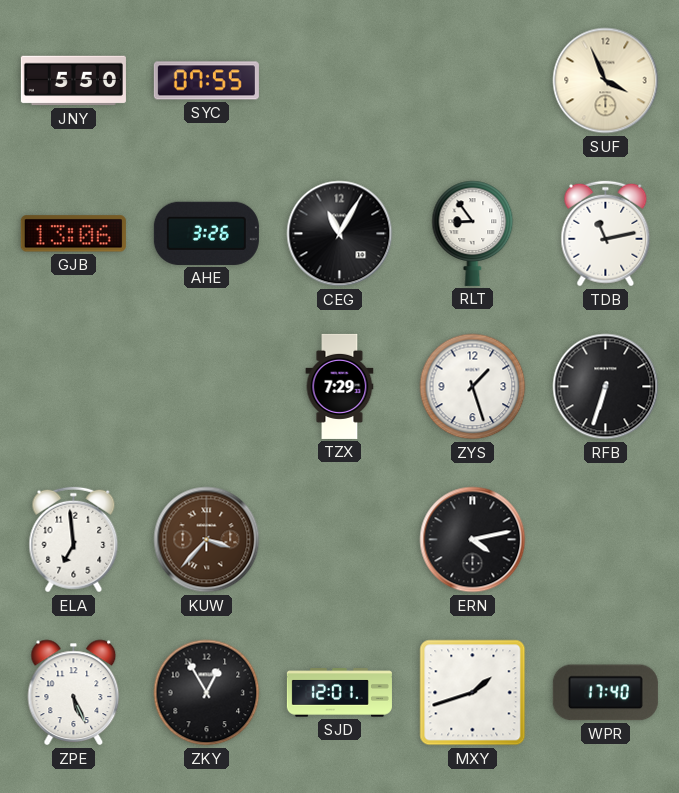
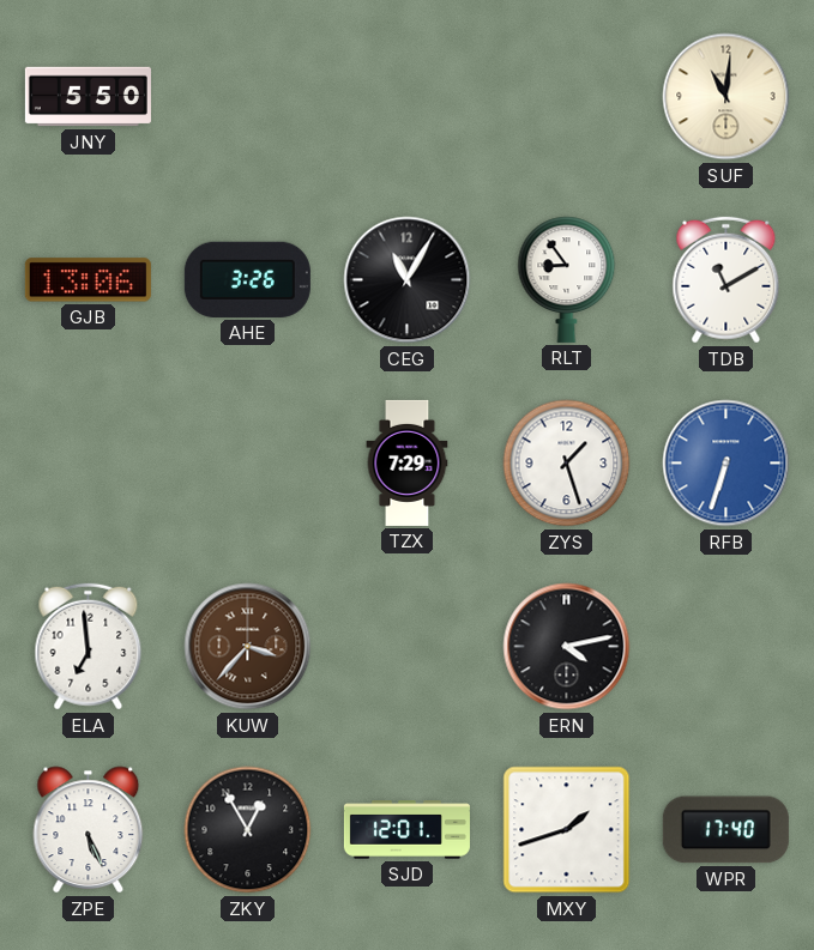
SYC: 07:55 -> none
SUF: 3:56 -> 11:01
TDB: 11:13 -> 11:10
RFB dial: black -> blue
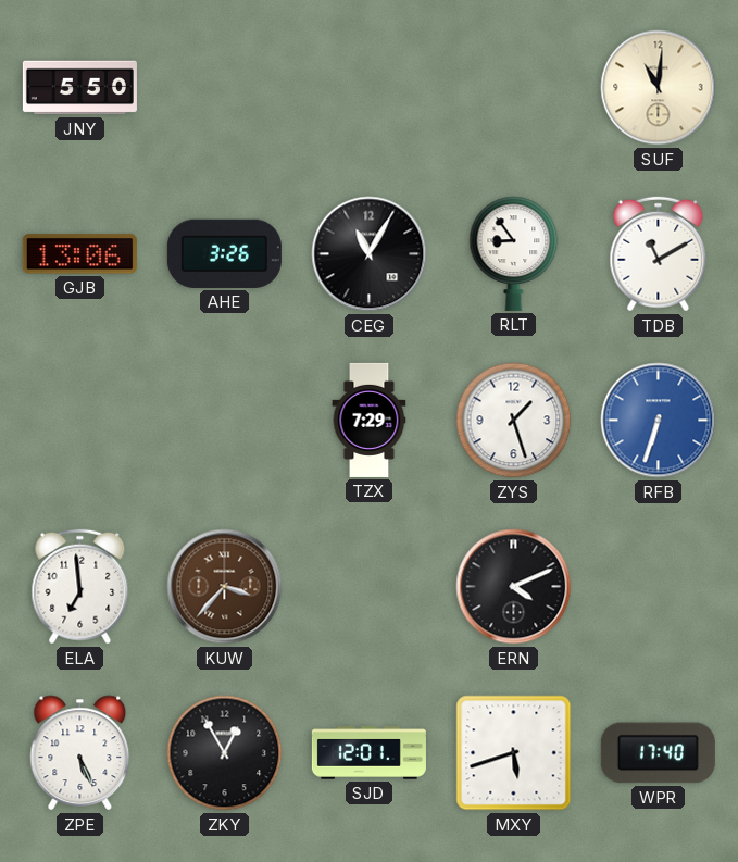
ERN: 4:13 -> 4:11
MXY: 1:42 -> 5:42
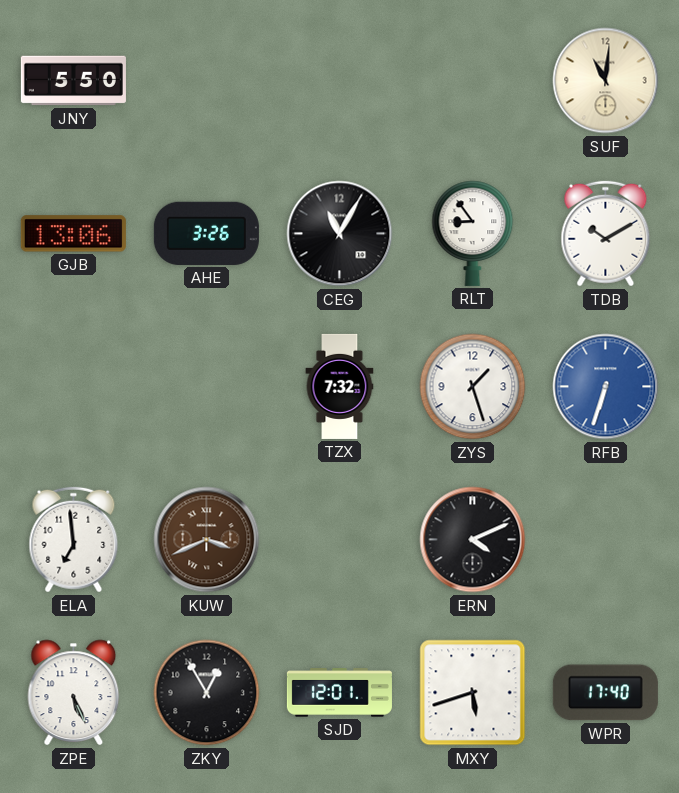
TDB: 11:10 -> 10:10
TZX: 7:29 -> 7:32
KUW: 3:37 -> 3:41
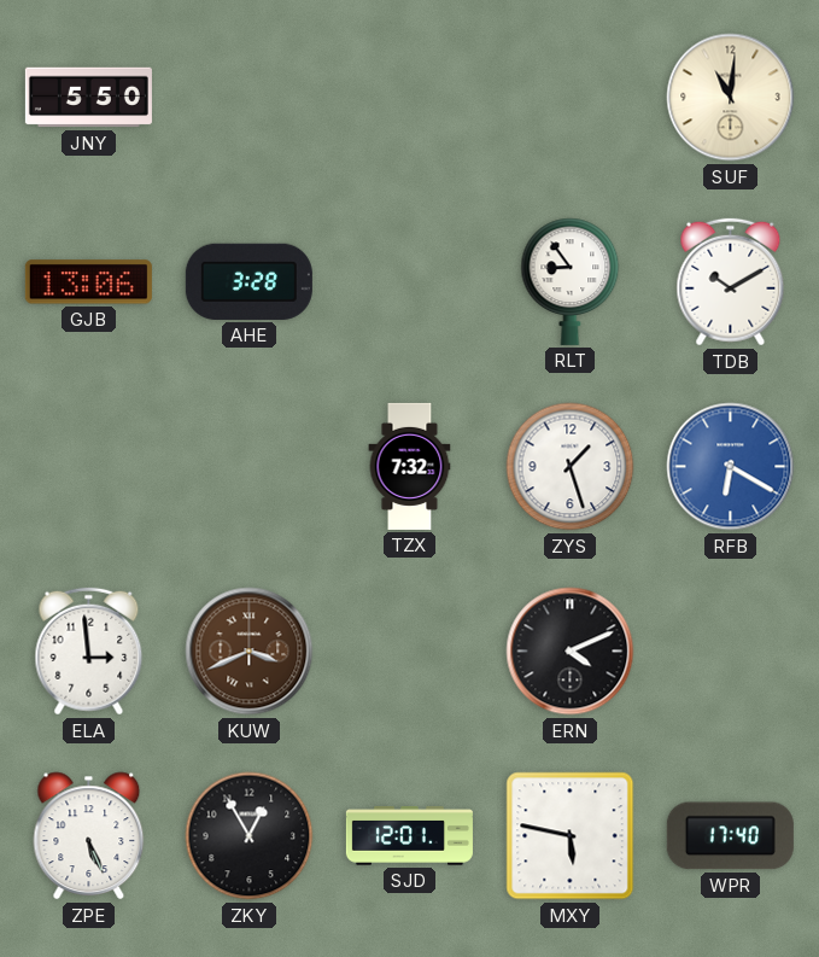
AHE: 3:26 -> 3:28
CEG: 11:05 -> none
RFB: 6:33 -> 6:20
ELA: 6:59 -> 2:59
MXY: 5:42 -> 5:47
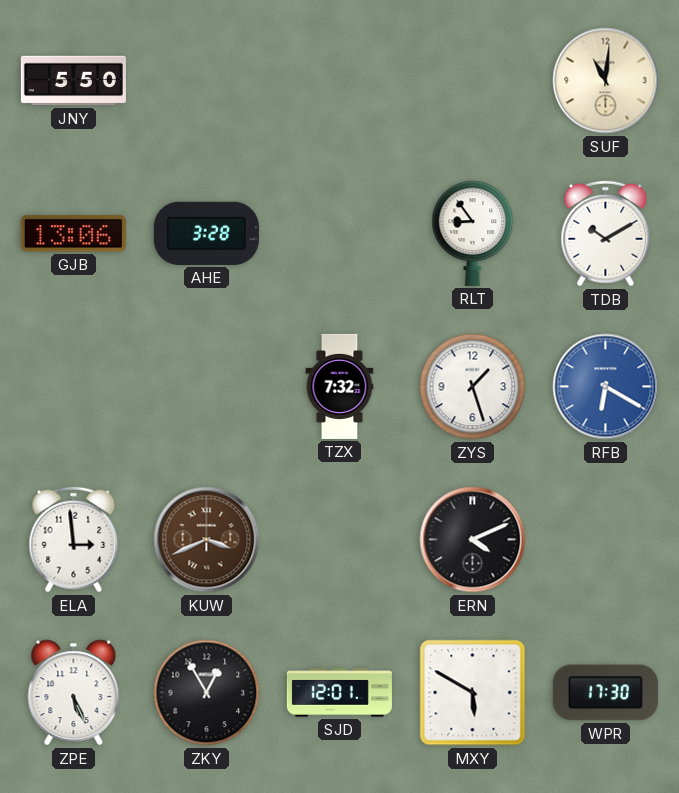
MXY: 5:47 -> 5:50
WPR: 17:40 -> 17:30
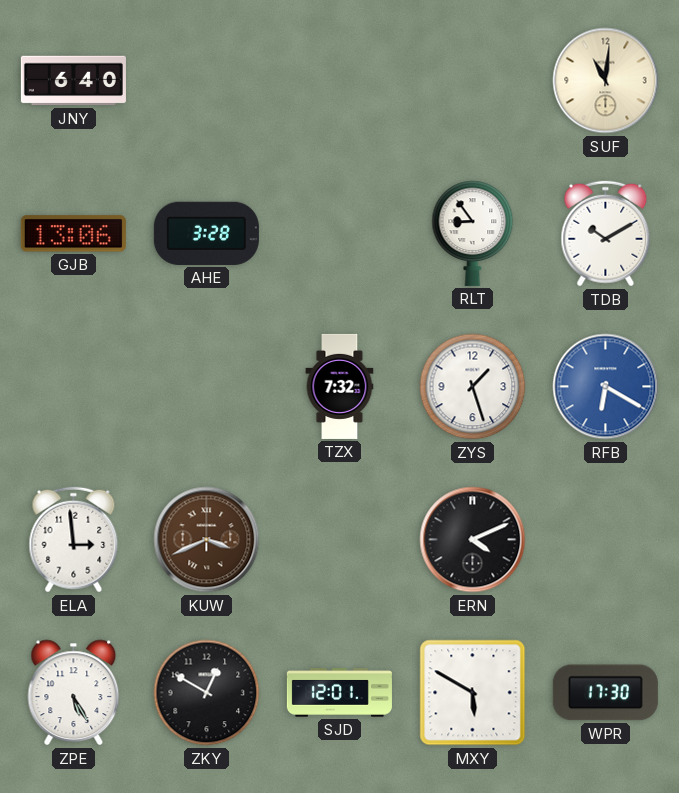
JNY: 5:50 -> 6:40
ZPE: 5:26 -> 5:25
ZKY: 12:55 -> 12:50
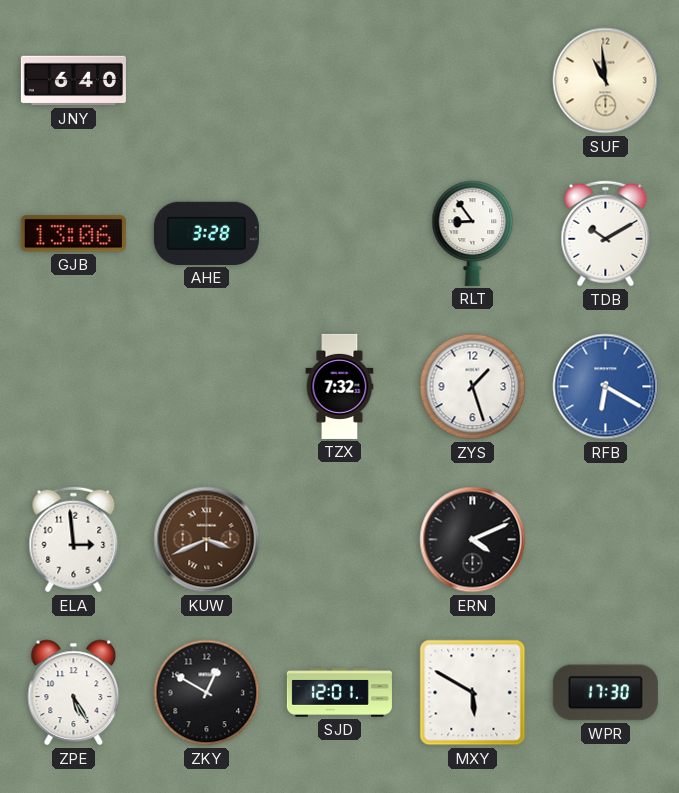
SUF: 11:01 -> 10:59
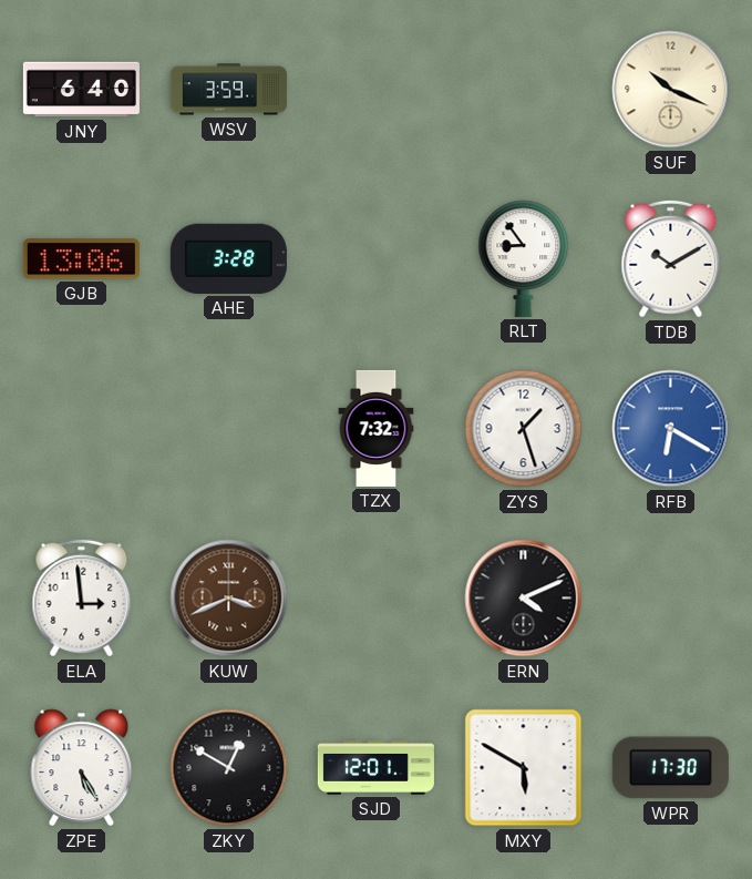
WSV: none -> 3:59
SUF: 10:59 -> 10:19
